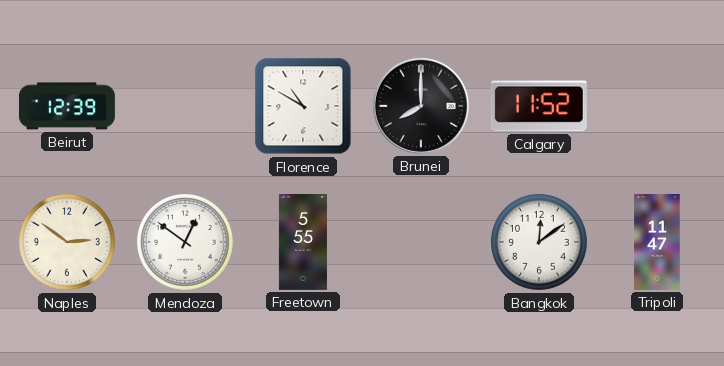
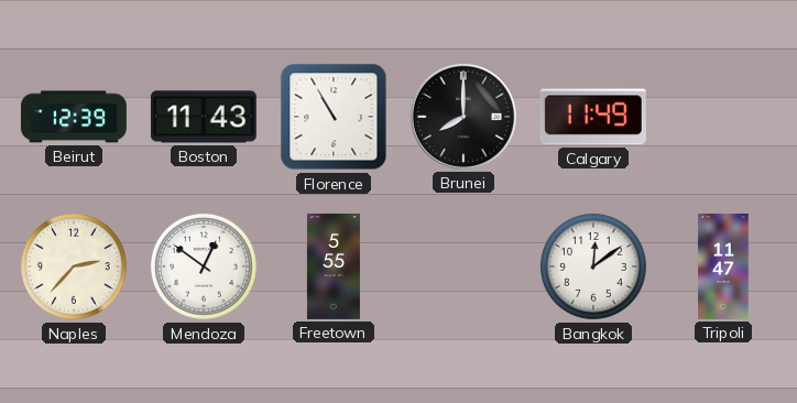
Boston: none -> 11:43
Florence: 10:50 -> 10:55
Calgary: 11:52 -> 11:49
Naples: 2:51 -> 2:37
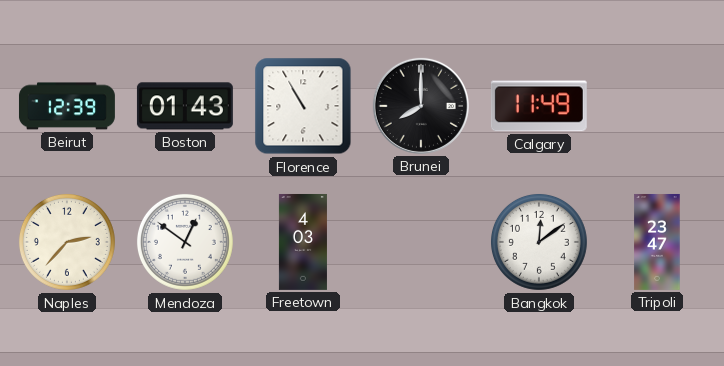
Boston: 11:43 -> 01:43
Freetown: 5:55 -> 4:03
Tripoli: 11:47 -> 23:47
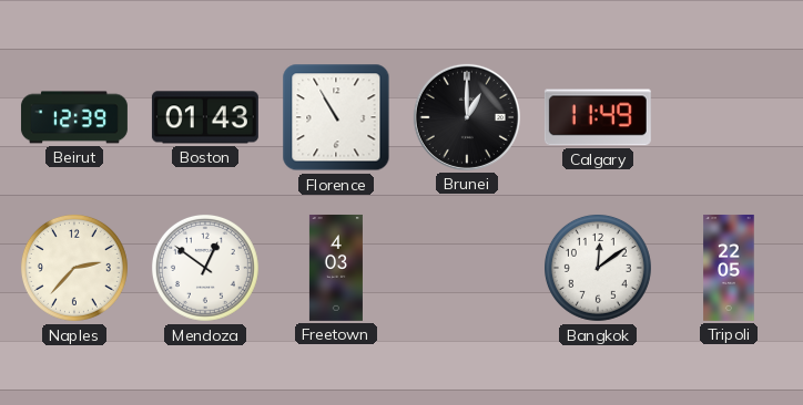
Brunei: 8:00 -> 1:00
Tripoli: 23:47 -> 22:05
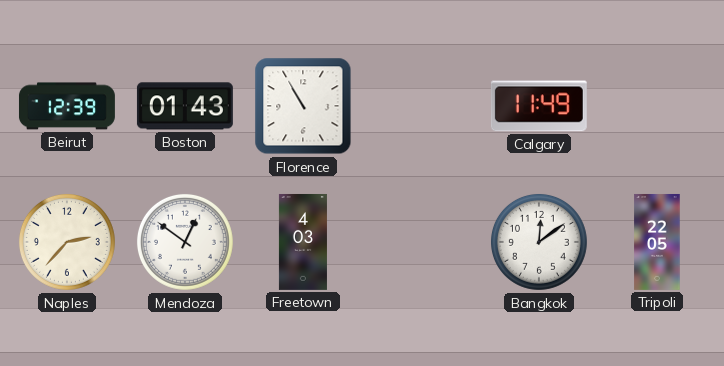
Brunei: 1:00 -> none
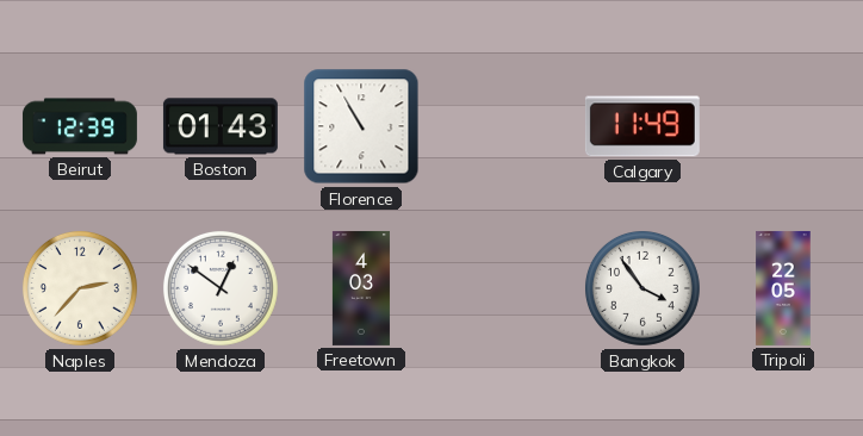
Bangkok: 12:09 -> 3:54
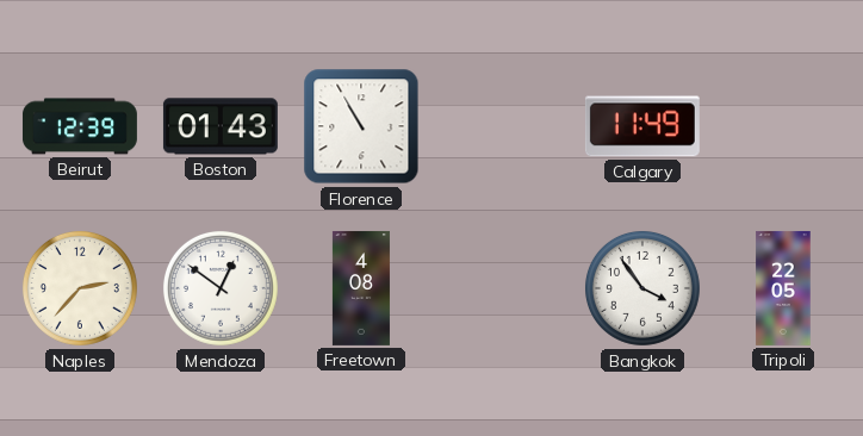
Freetown: 4:03 -> 4:08
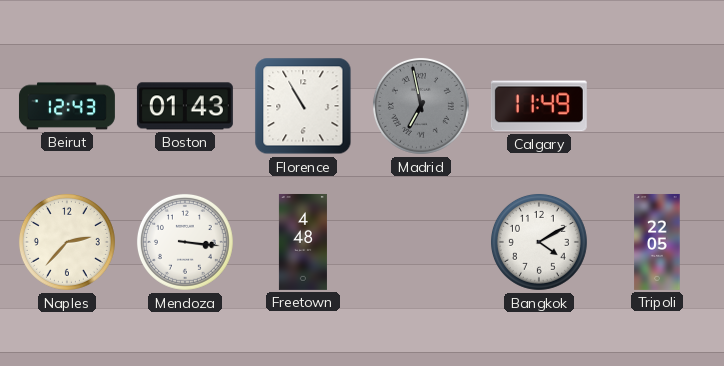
Beirut: 12:39 -> 12:43
Madrid: none -> 6:58
Mendoza: 12:51 -> 3:16
Freetown: 4:08 -> 4:48
Bangkok: 3:54 -> 4:10
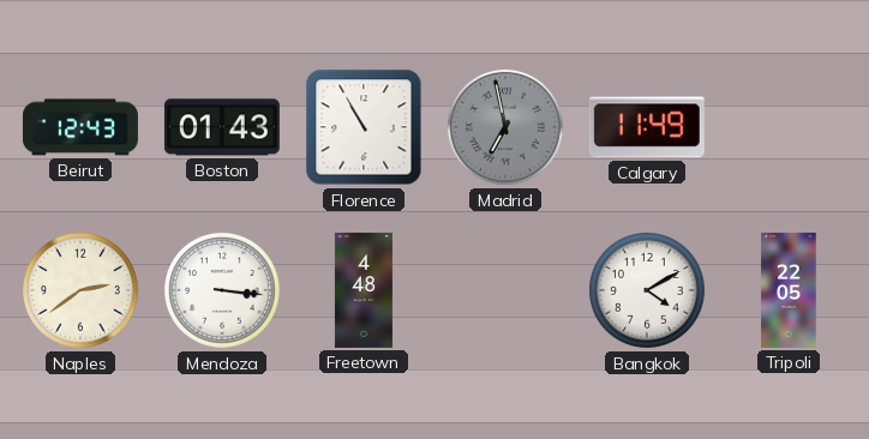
Naples: 2:37 -> 2:39
